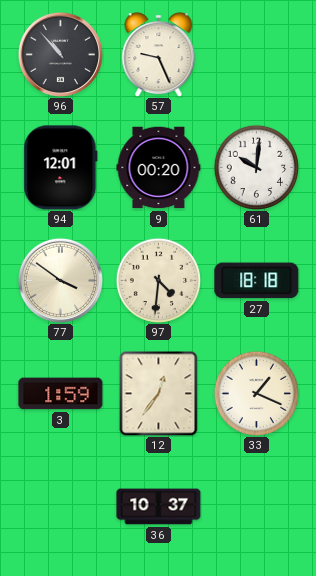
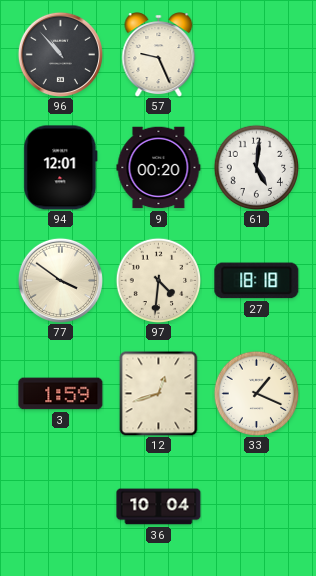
61: 10:01 -> 5:01
12: 12:36 -> 12:42
36: 10:37 -> 10:04
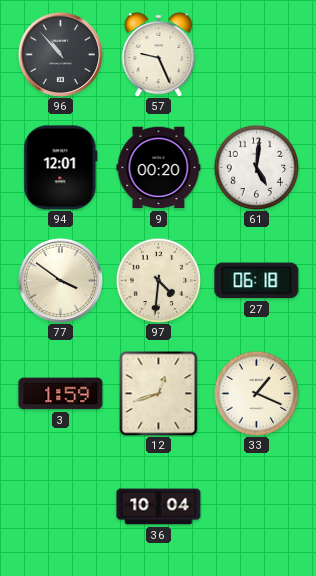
27: 18:18 -> 06:18
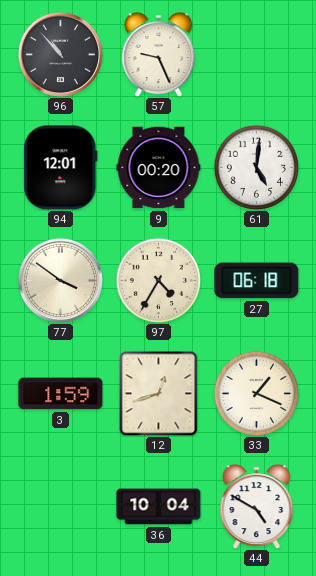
97: 4:31 -> 4:35
44: none -> 4:50
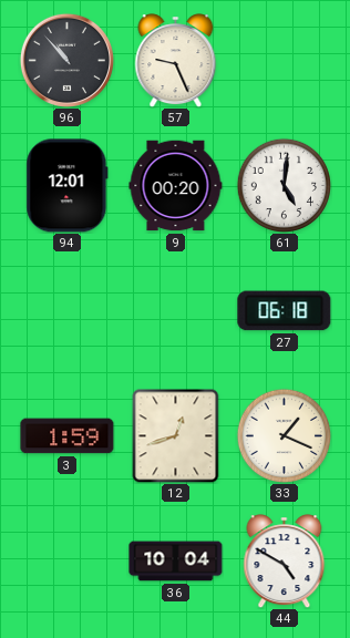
77: 3:51 -> none
97: 4:35 -> none
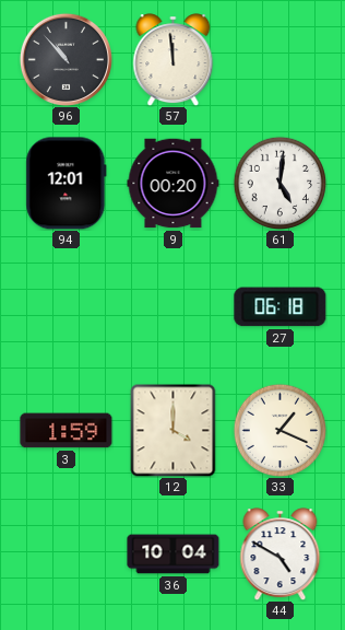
57: 9:26 -> 11:59
12: 12:42 -> 4:00
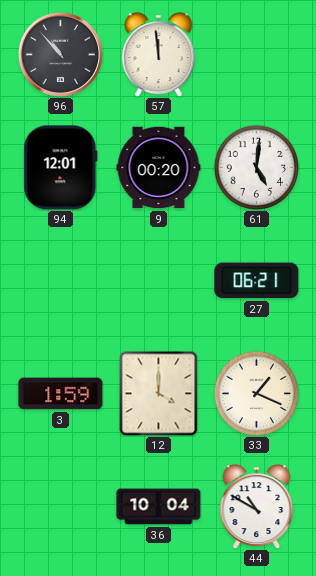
27: 06:18 -> 06:21
44: 4:50 -> 10:50
